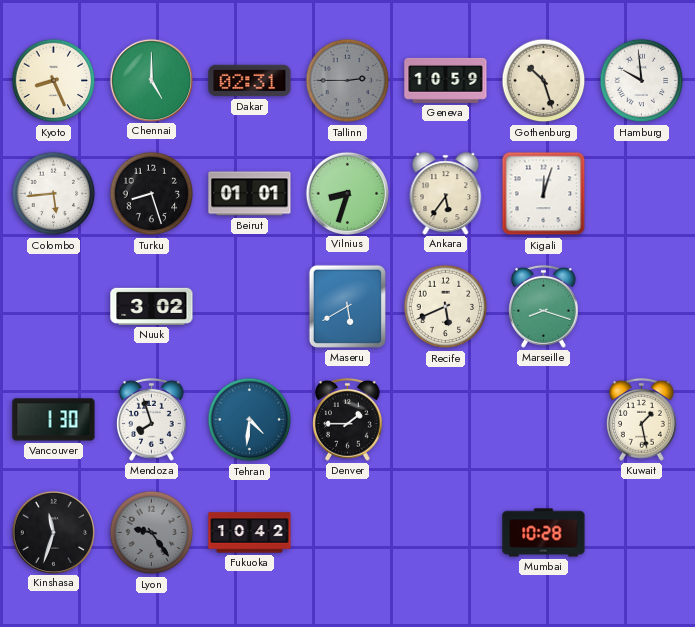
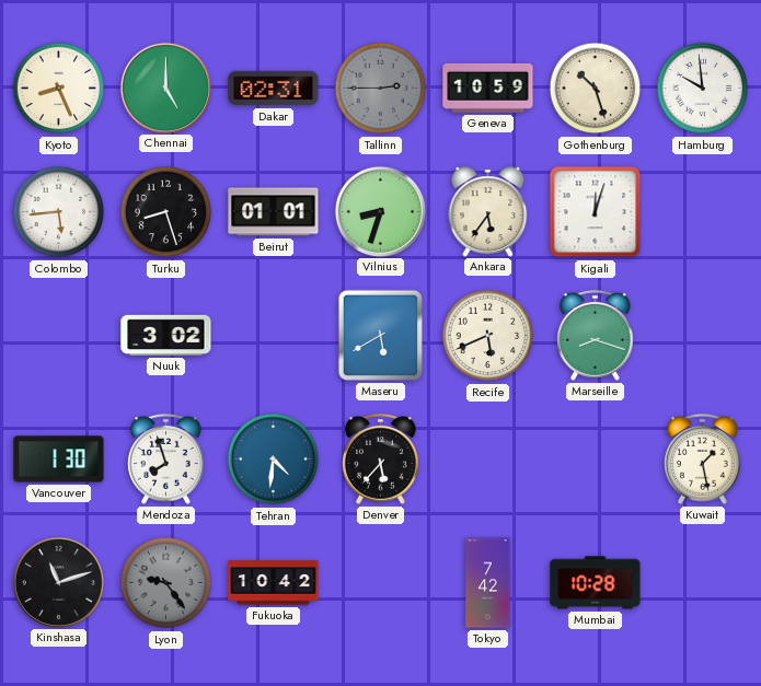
Denver: 1:45 -> 5:37
Kinshasa: 11:33 -> 11:12
Tokyo: none -> 7:42
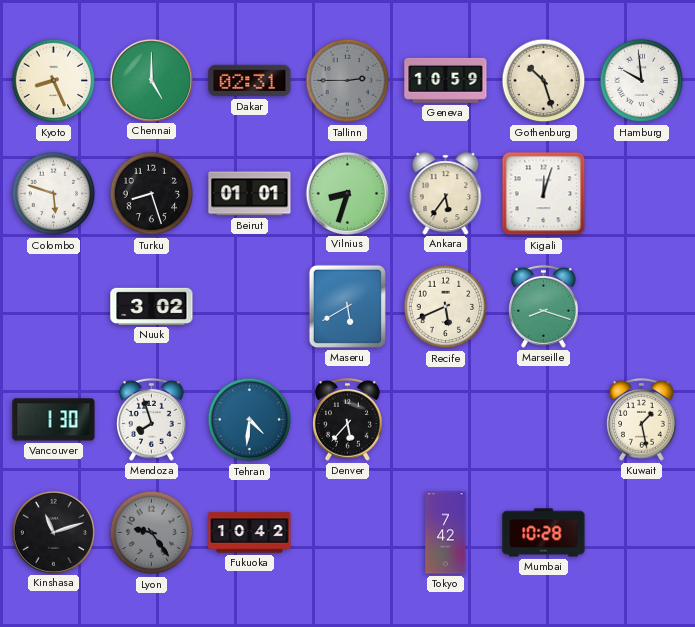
Colombo: 5:44 -> 5:48
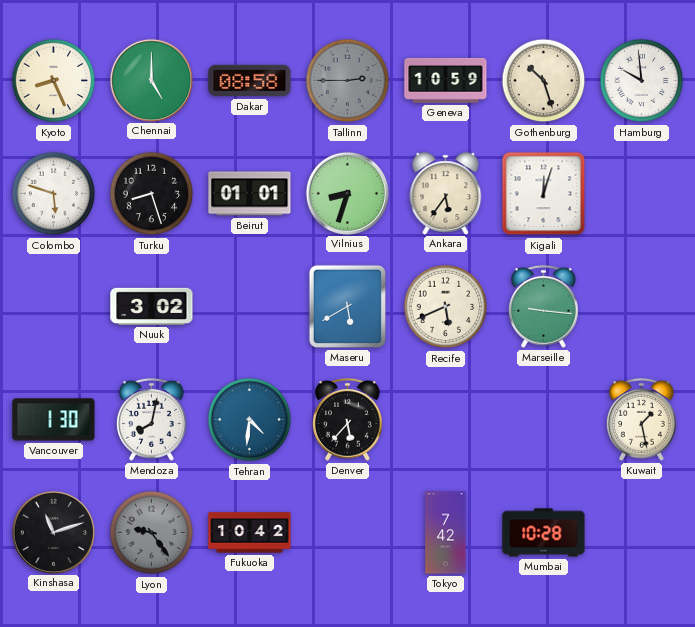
Dakar: 02:31 -> 08:58
Marseille: 8:18 -> 9:16
Mendoza: 7:57 -> 8:02
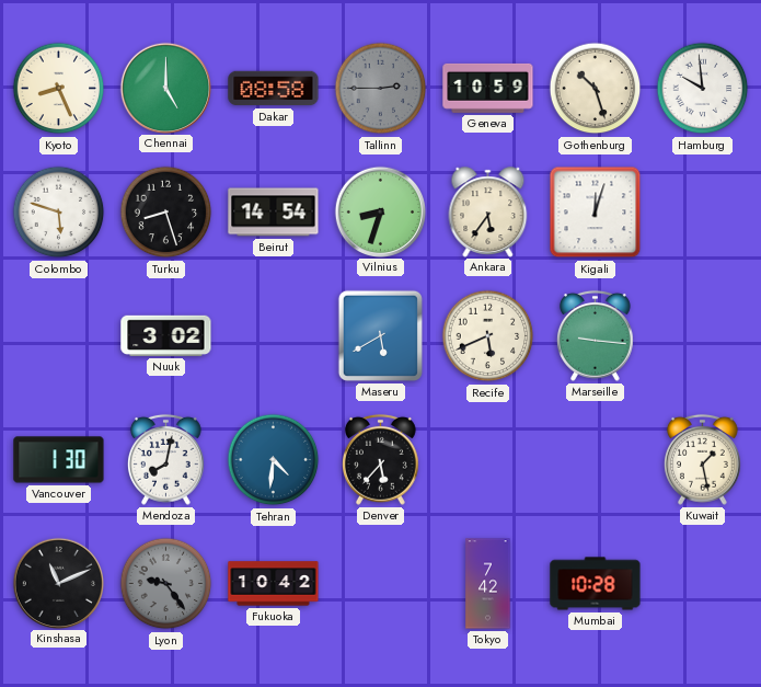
Beirut: 01:01 -> 14:54
Kinshasa: 11:12 -> 11:11
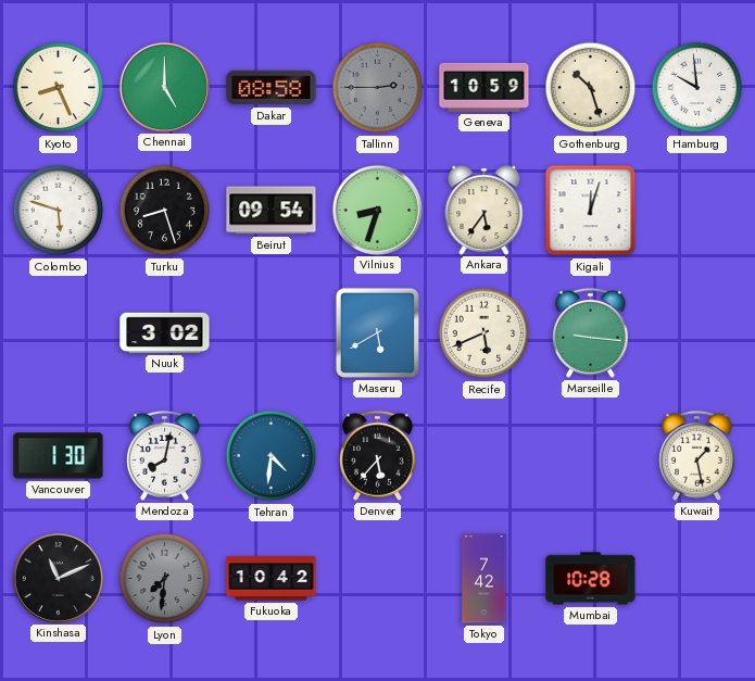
Beirut: 14:54 -> 09:54
Lyon: 9:24 -> 7:31
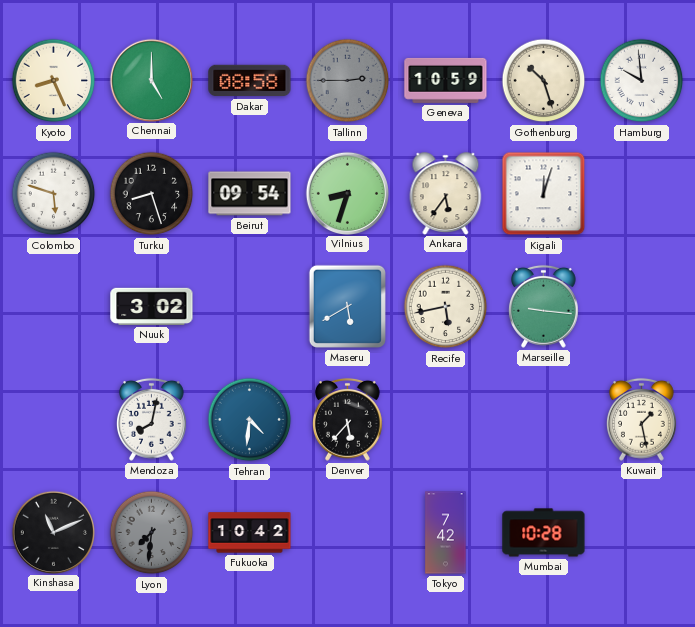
Recife: 5:41 -> 5:43
Vancouver: 1:30 -> none
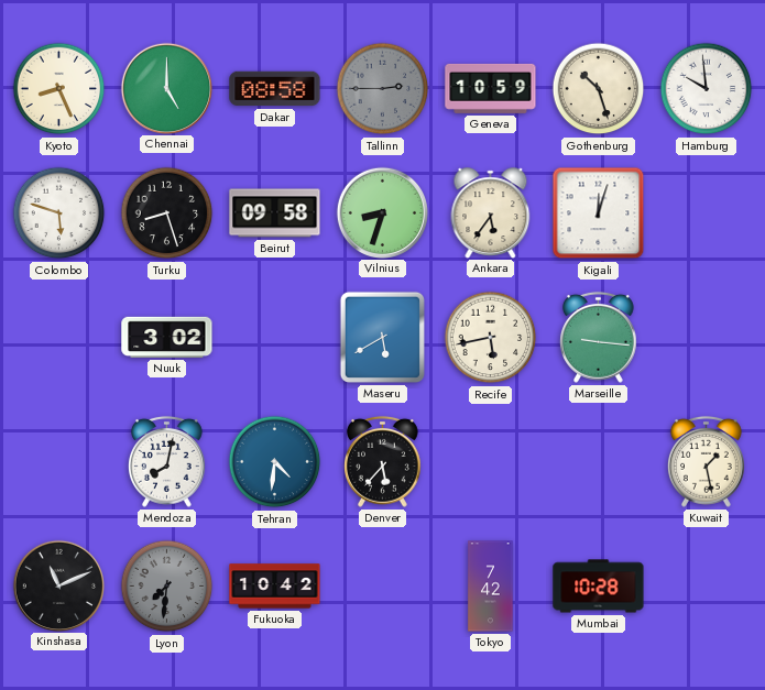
Beirut: 09:54 -> 09:58
